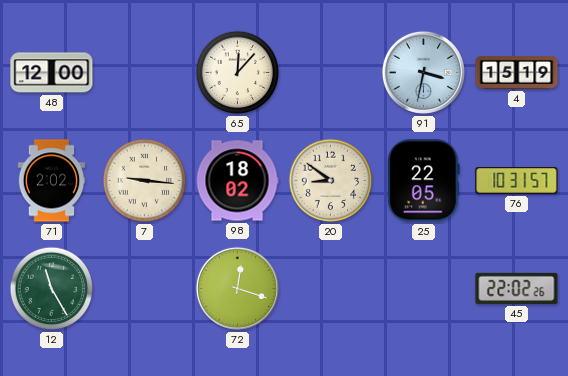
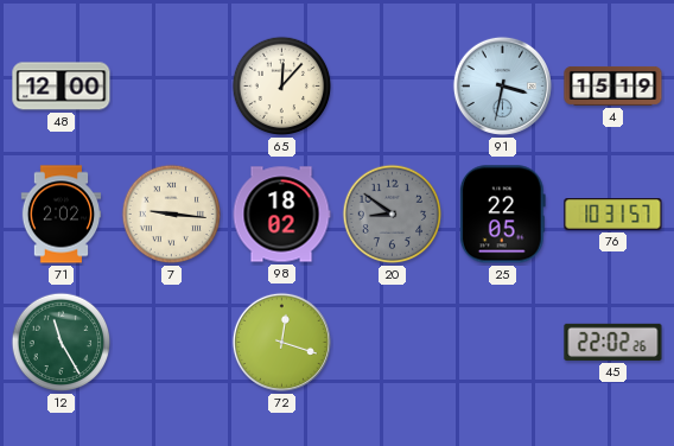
20 dial: cream -> grey
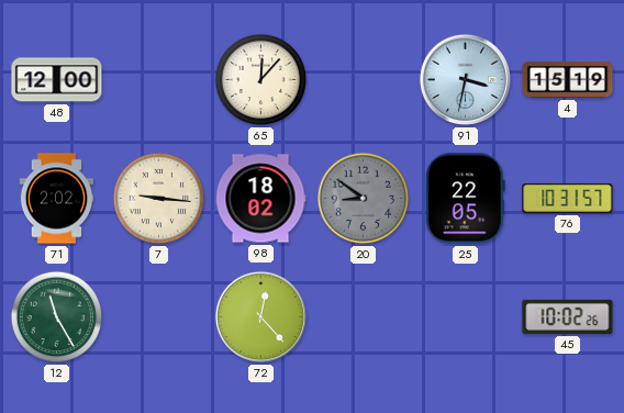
72: 12:18 -> 12:23
45: 22:02 -> 10:02
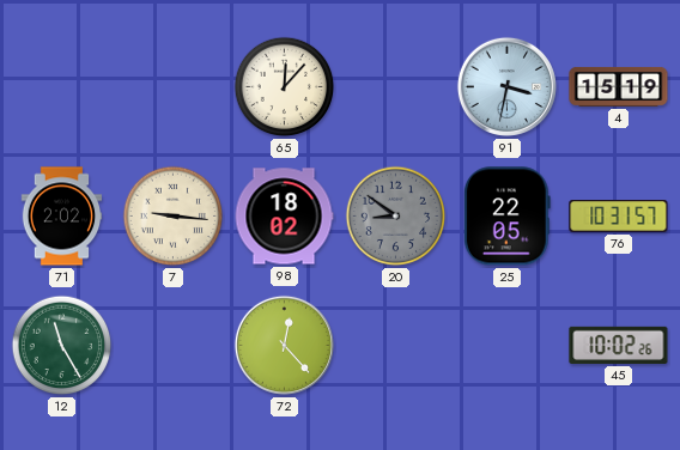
48: 12:00 -> none
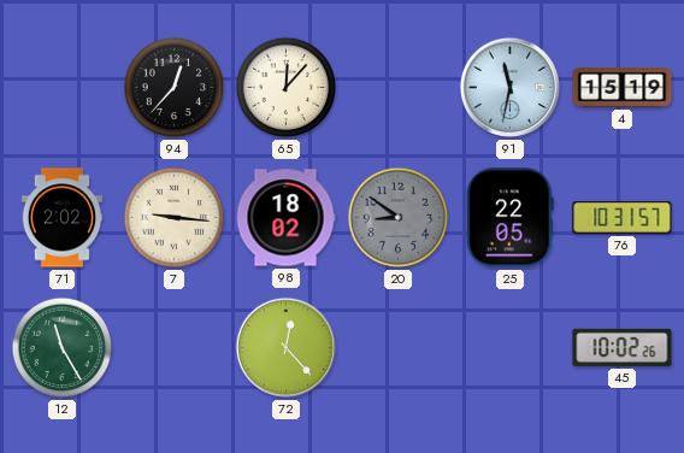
94: none -> 12:37
91: 3:32 -> 11:32
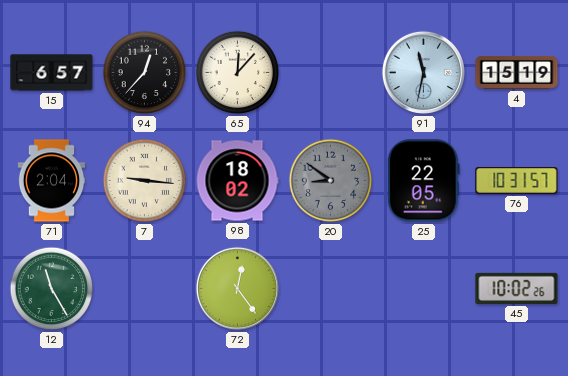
15: none -> 6:57
71: 2:02 -> 2:04
72: 12:23 -> 12:24
